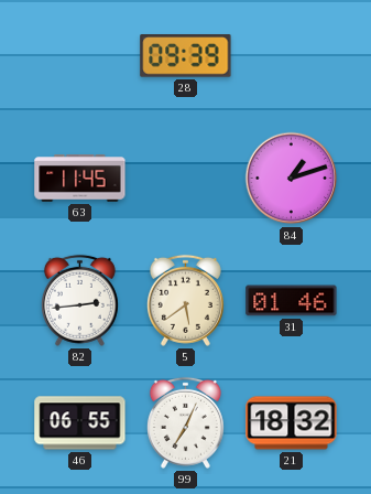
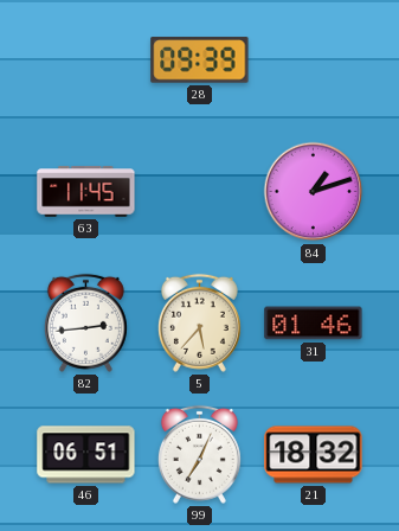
5: 5:39 -> 5:37
46: 06:55 -> 06:51
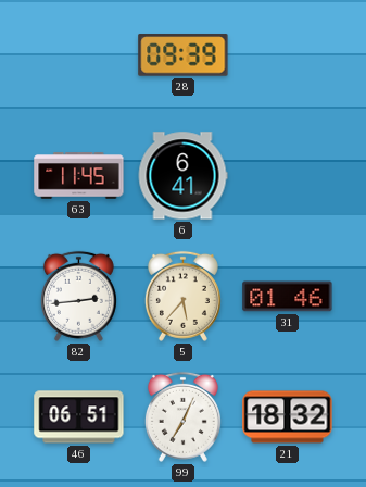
6: none -> 6:41
84: 1:12 -> none
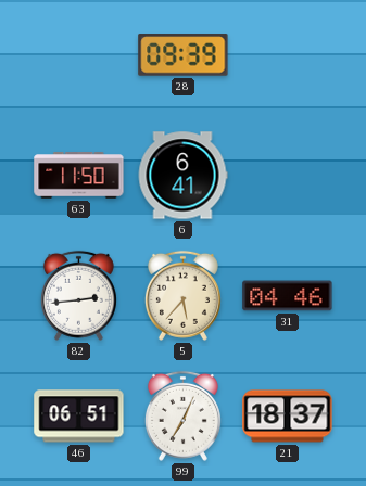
63: 11:45 -> 11:50
31: 01:46 -> 04:46
21: 18:32 -> 18:37
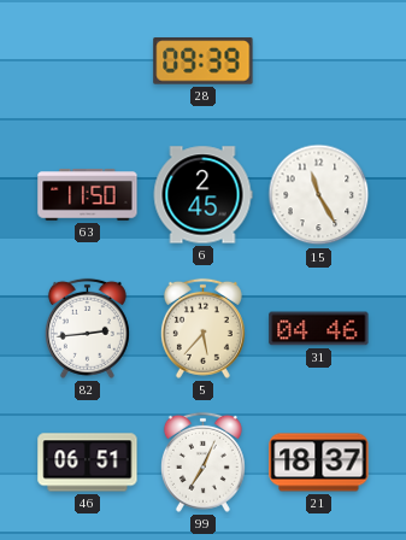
6: 6:41 -> 2:45
15: none -> 11:25
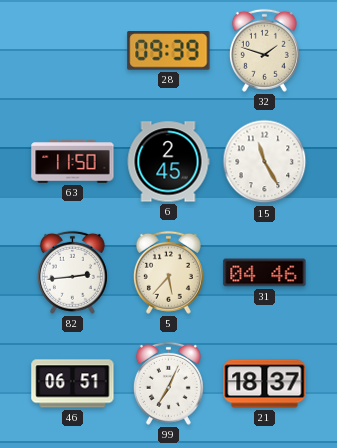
32: none -> 1:48
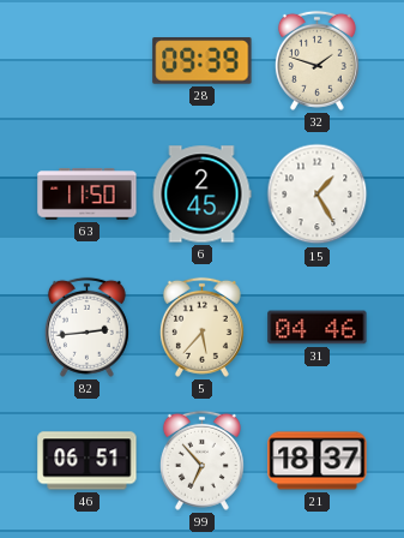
15: 11:25 -> 1:25
99: 7:04 -> 6:53
